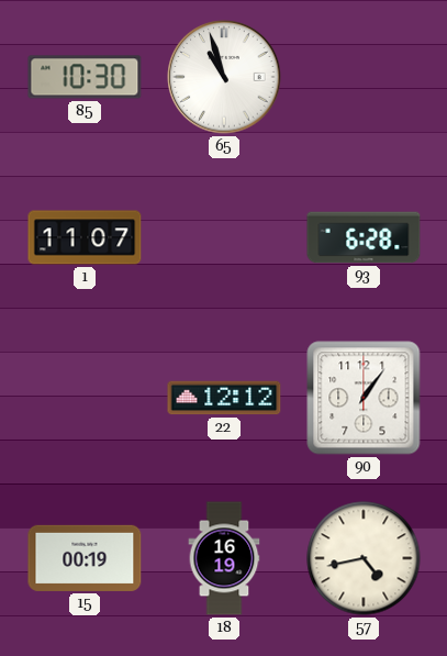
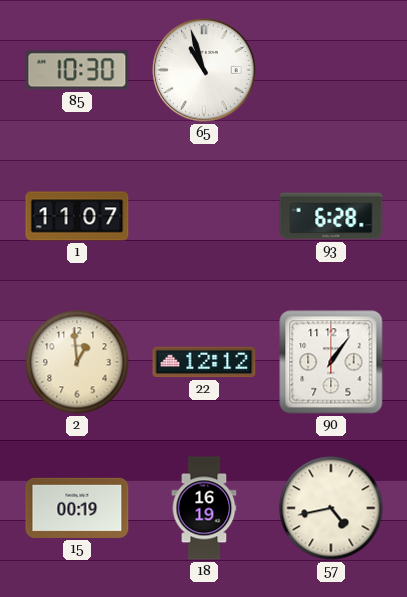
2: none -> 12:59
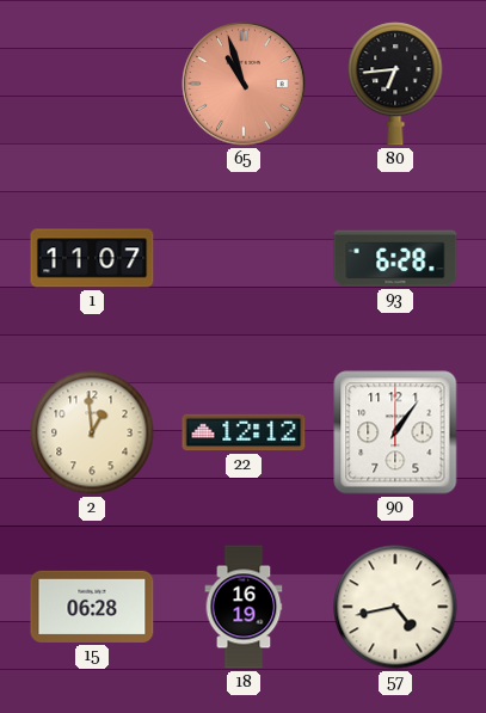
85: 10:30 -> none
65 dial: white -> salmon
80: none -> 6:44
15: 00:19 -> 06:28
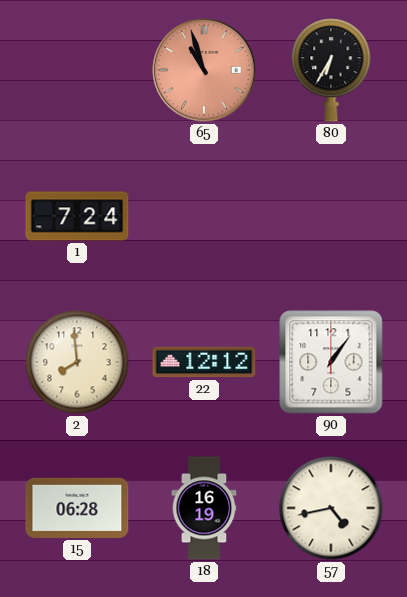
80: 6:44 -> 6:35
1: 11:07 -> 7:24
93: 6:28 -> none
2: 12:59 -> 7:59
